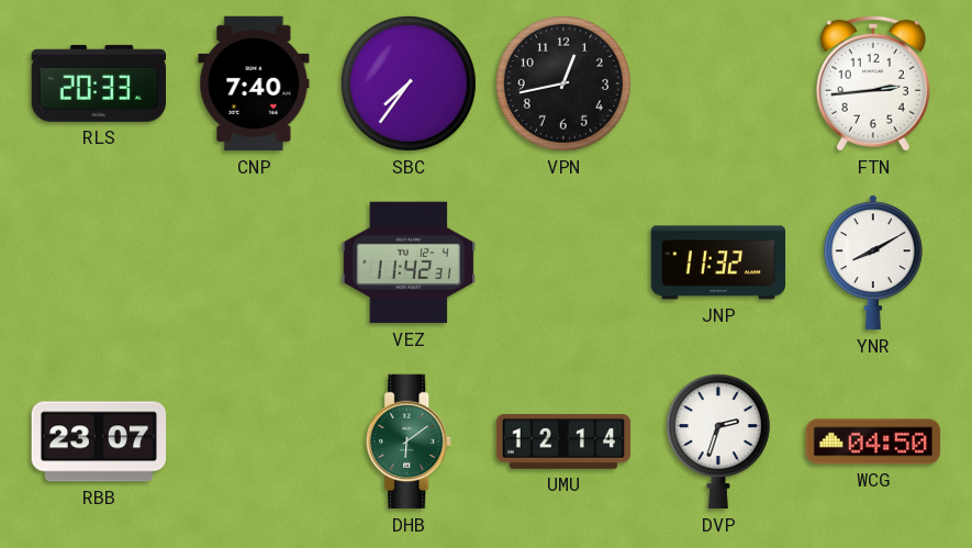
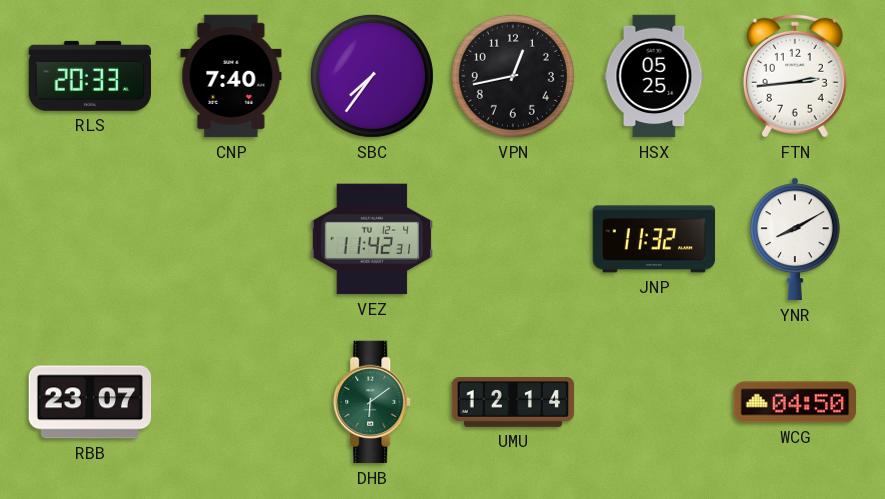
HSX: none -> 05:25
DVP: 2:33 -> none
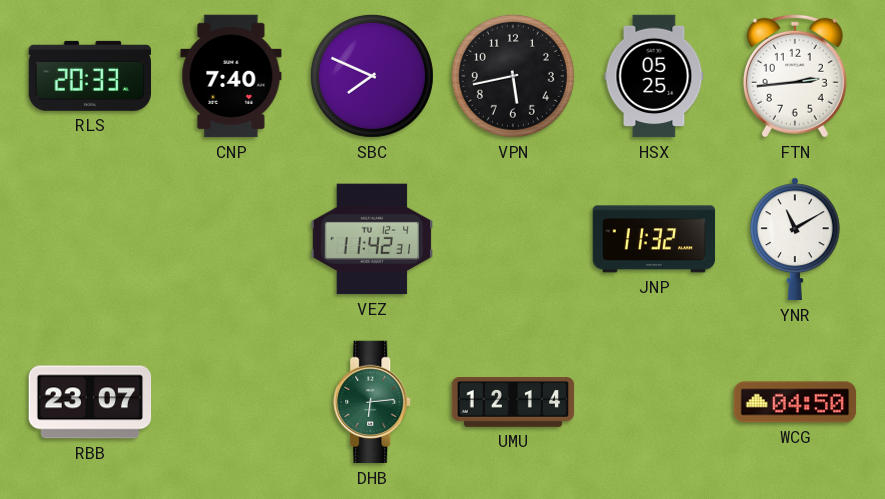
SBC: 7:36 -> 7:49
VPN: 12:43 -> 5:43
YNR: 8:10 -> 11:10
DHB: 6:09 -> 6:14
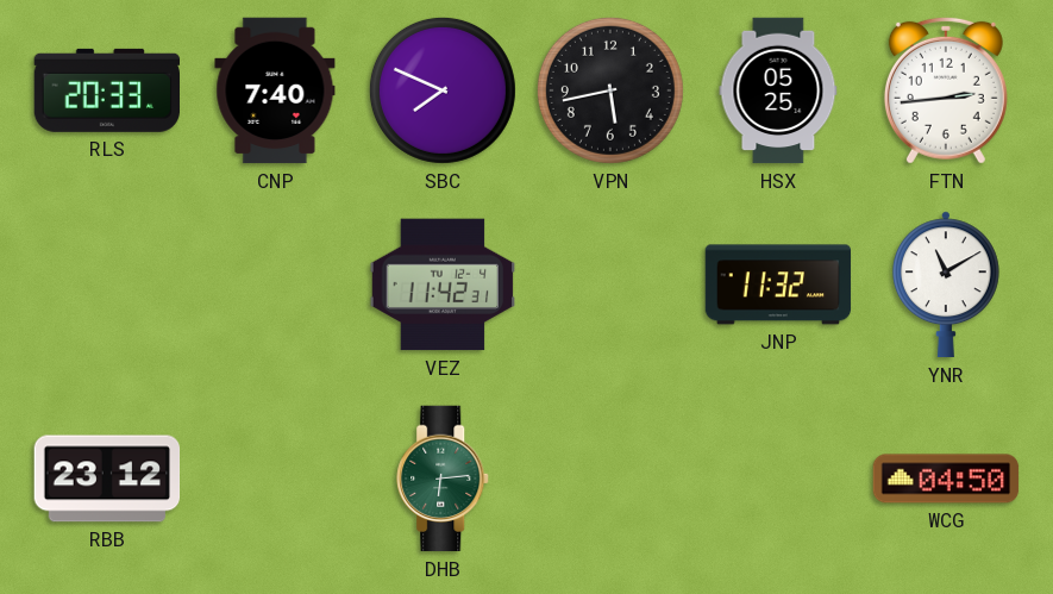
RBB: 23:07 -> 23:12
UMU: 12:14 -> none
